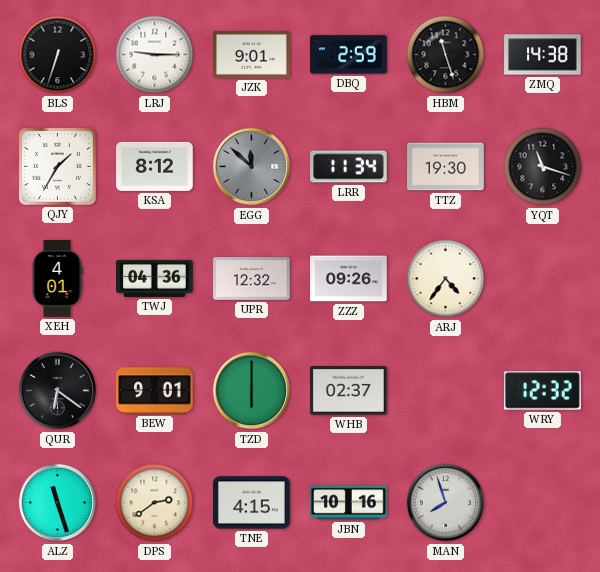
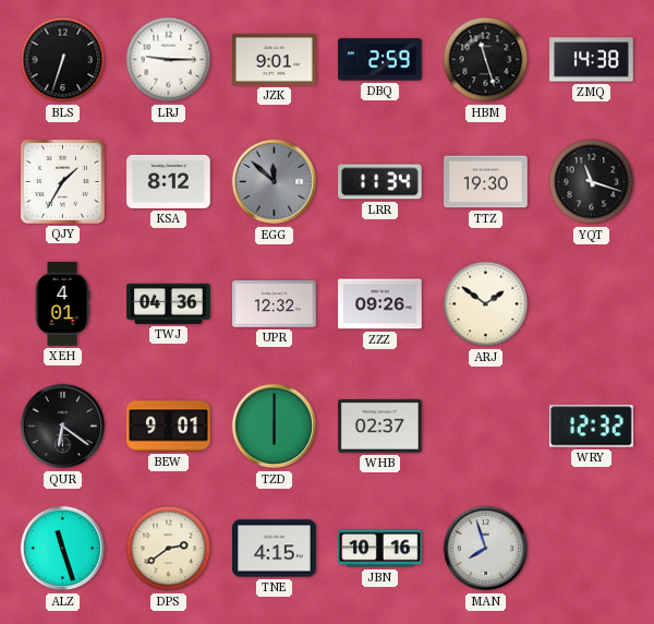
ARJ: 4:36 -> 1:51
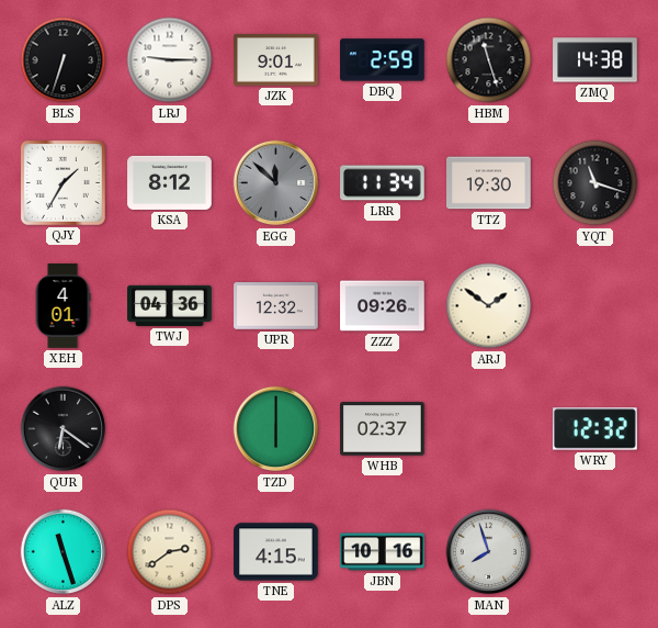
BEW: 9:01 -> none
